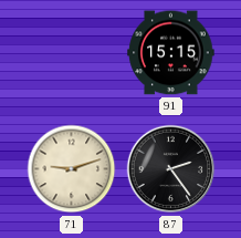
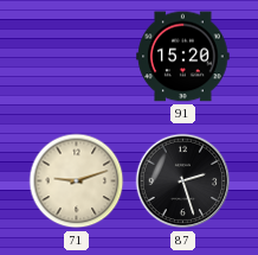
91: 15:15 -> 15:20
87: 2:24 -> 2:27
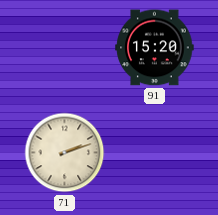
71: 9:12 -> 2:12
87: 2:27 -> none
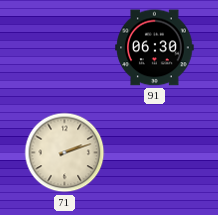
91: 15:20 -> 06:30
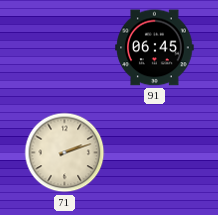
91: 06:30 -> 06:45
